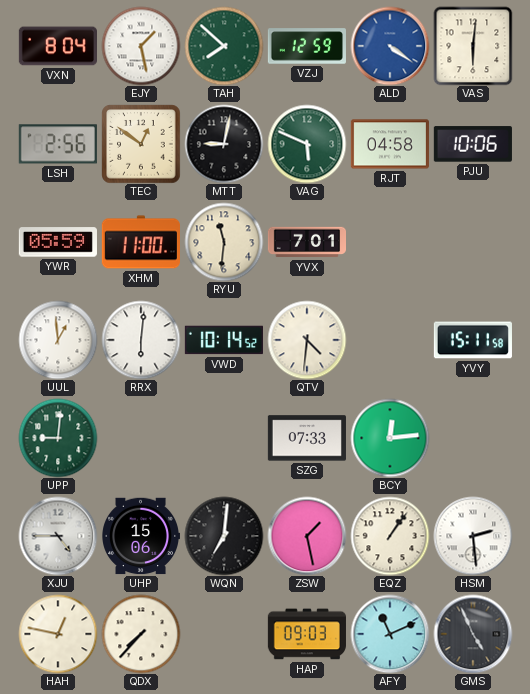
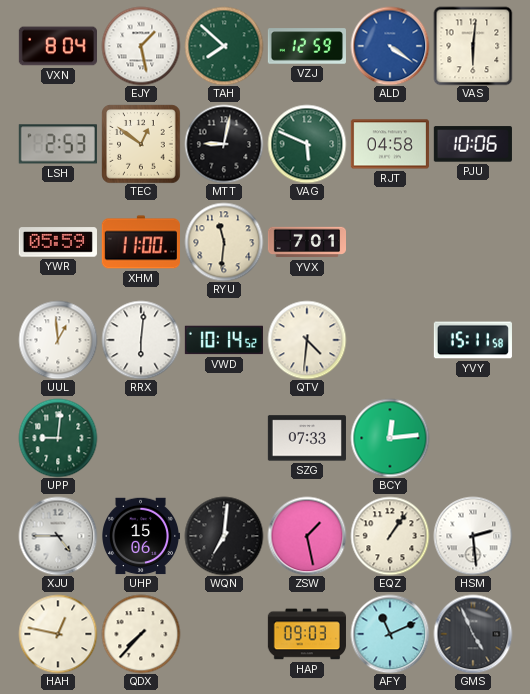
LSH: 2:56 -> 2:53
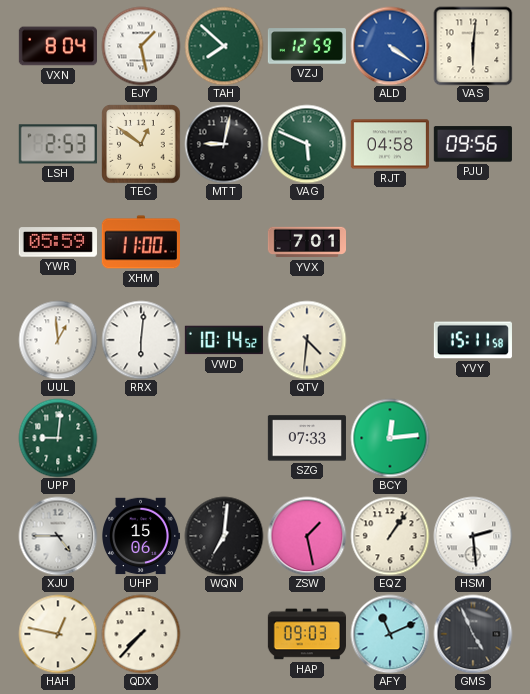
PJU: 10:06 -> 09:56
RYU: 11:31 -> none
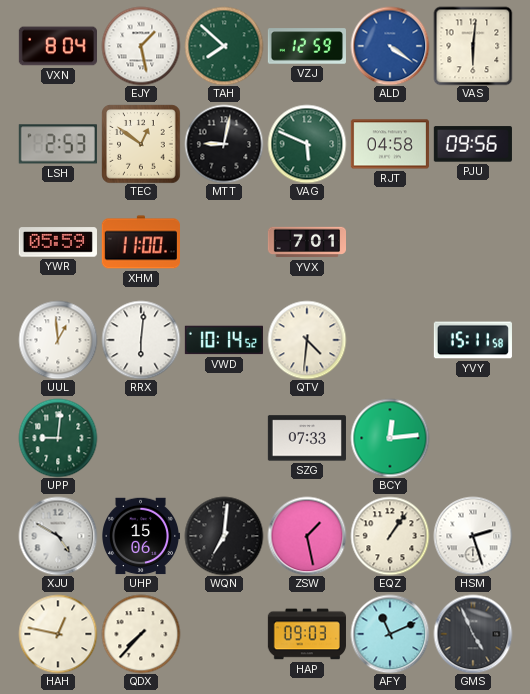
XJU: 4:45 -> 4:50
HSM: 2:29 -> 2:27
